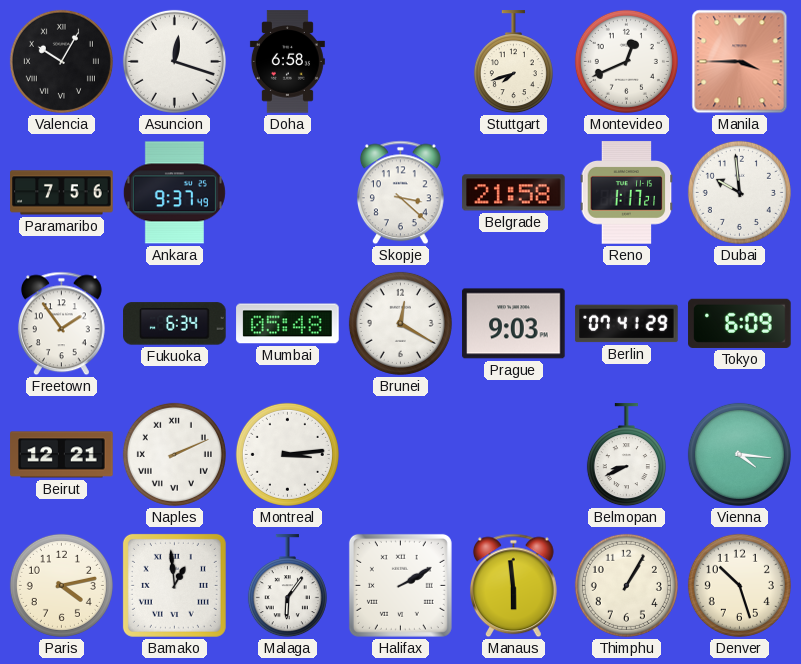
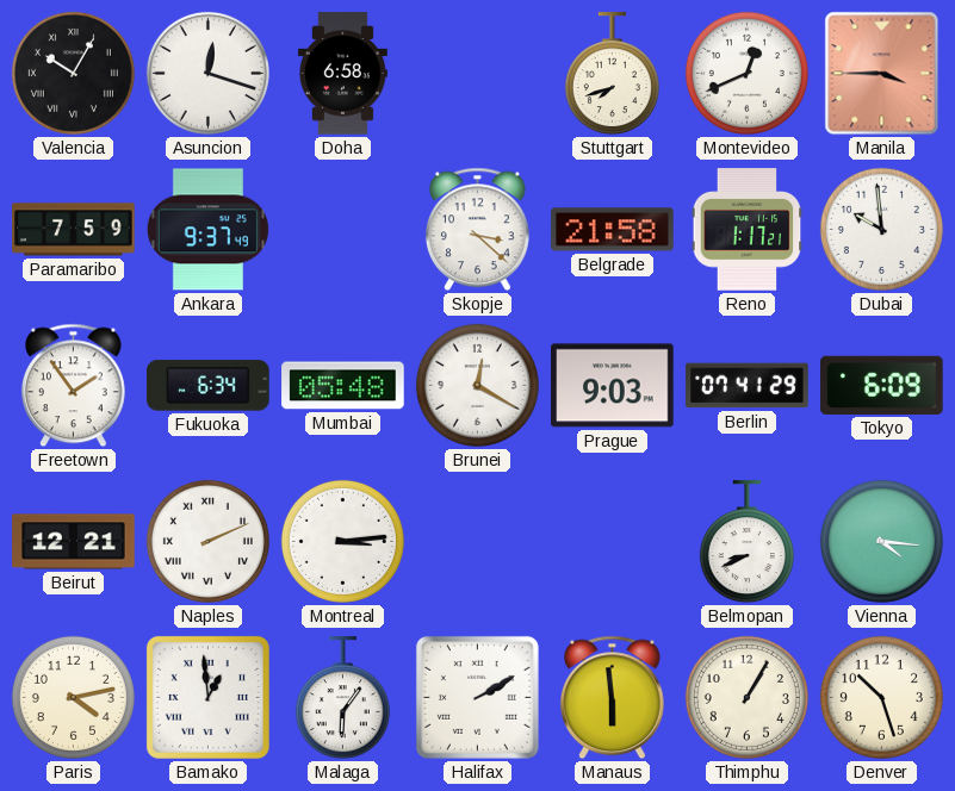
Paramaribo: 7:56 -> 7:59
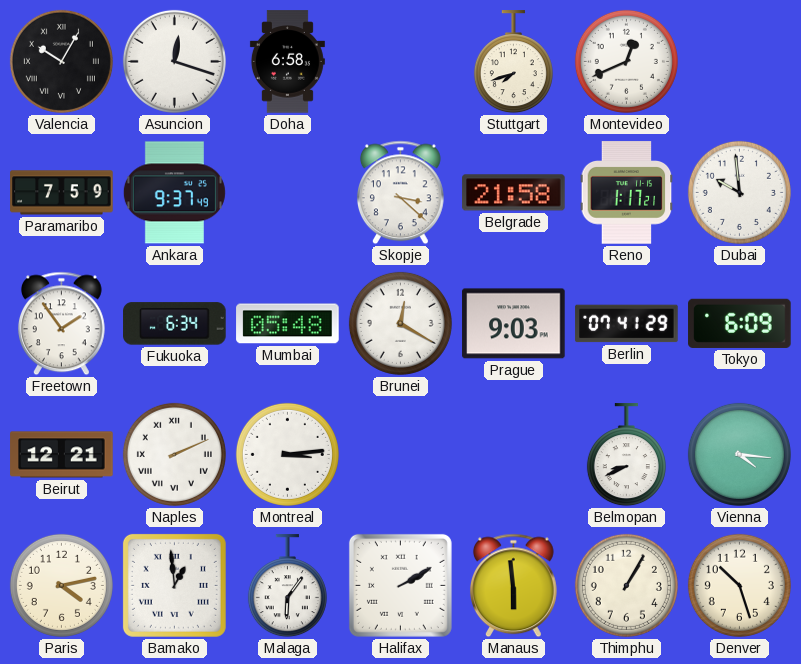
Manila: 3:45 -> none
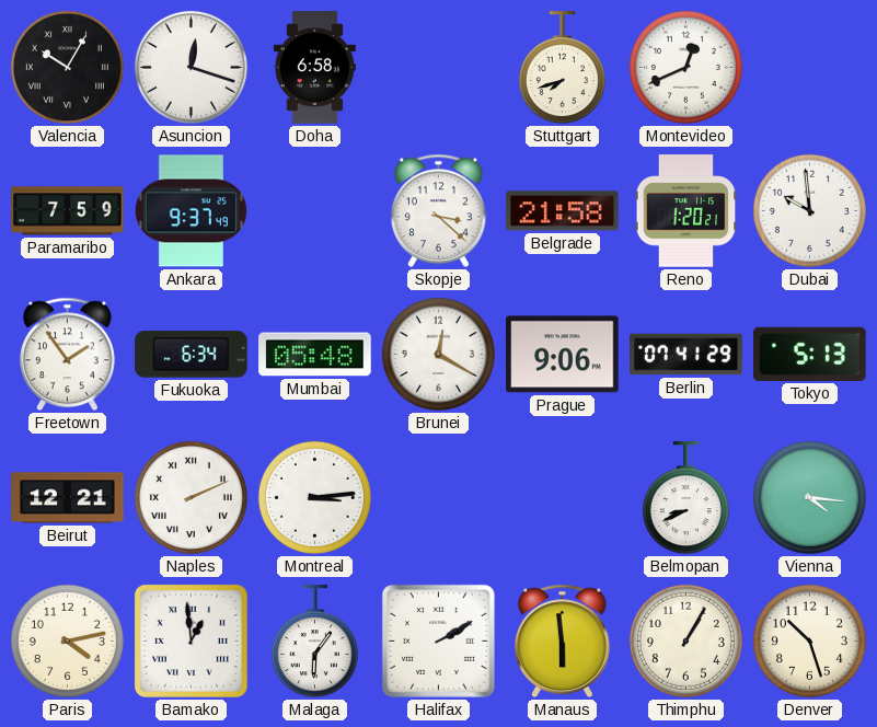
Reno: 1:17 -> 1:20
Prague: 9:03 -> 9:06
Tokyo: 6:09 -> 5:13
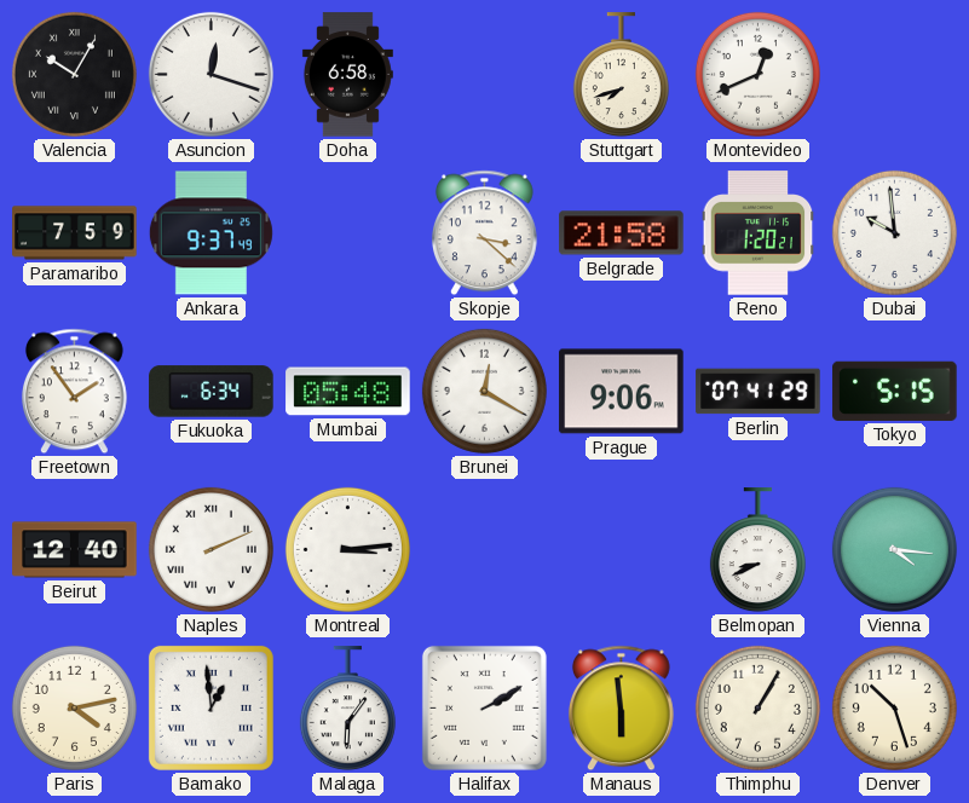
Tokyo: 5:13 -> 5:15
Beirut: 12:21 -> 12:40
